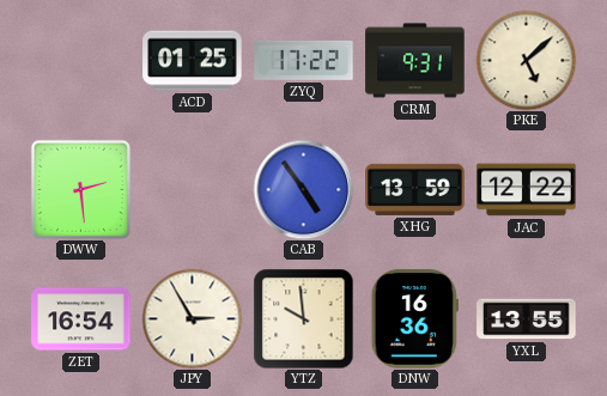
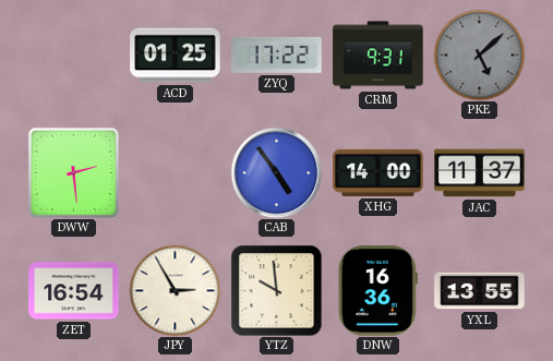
PKE dial: cream -> grey
XHG: 13:59 -> 14:00
JAC: 12:22 -> 11:37
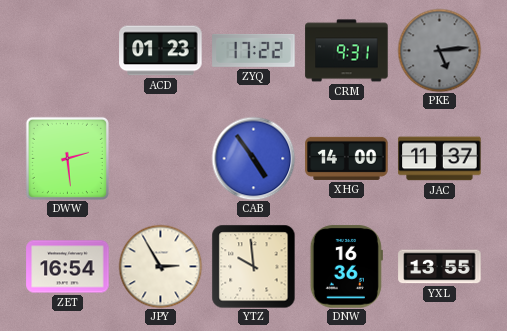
ACD: 01:25 -> 01:23
PKE: 5:08 -> 5:14
